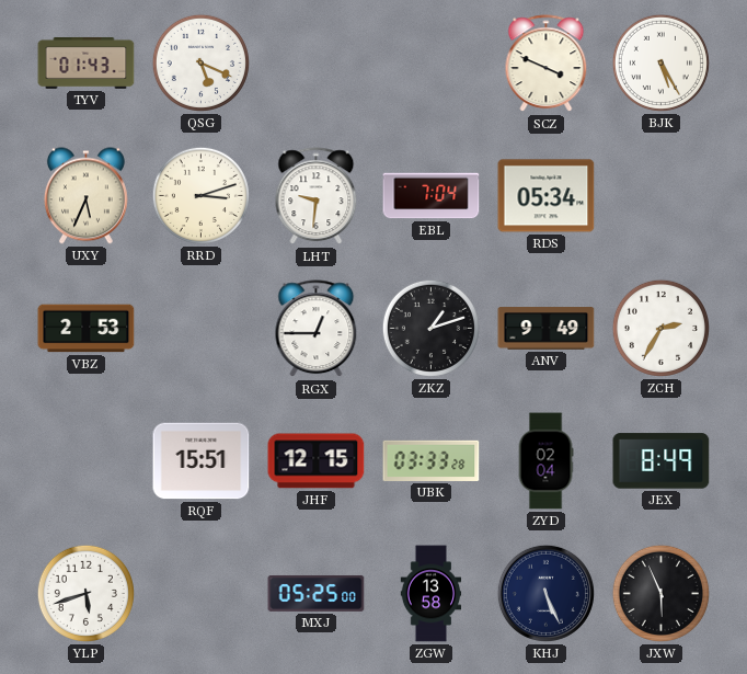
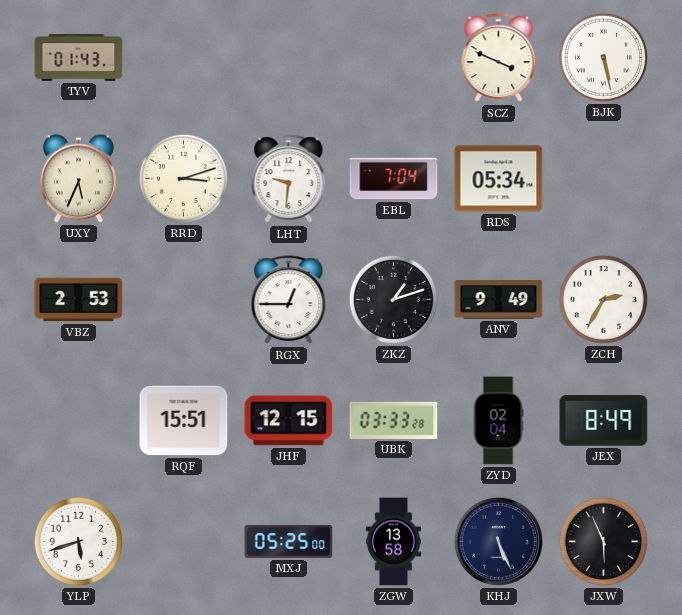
QSG: 5:19 -> none
BJK: 5:25 -> 5:28
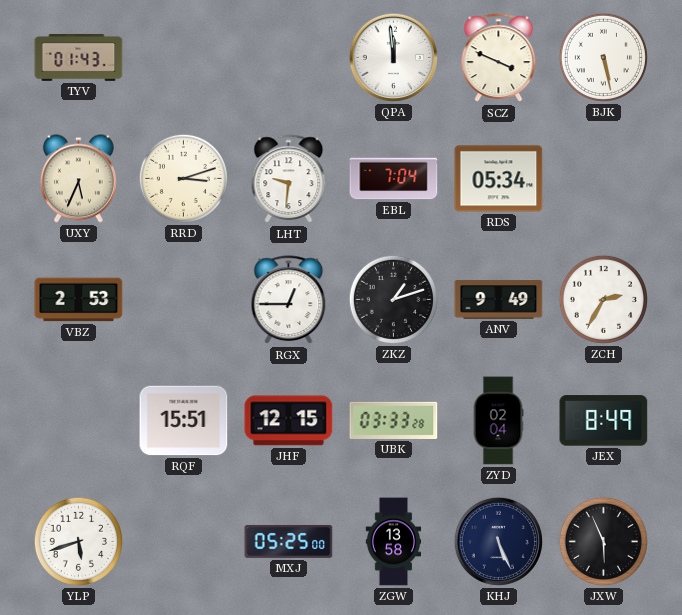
QPA: none -> 11:59
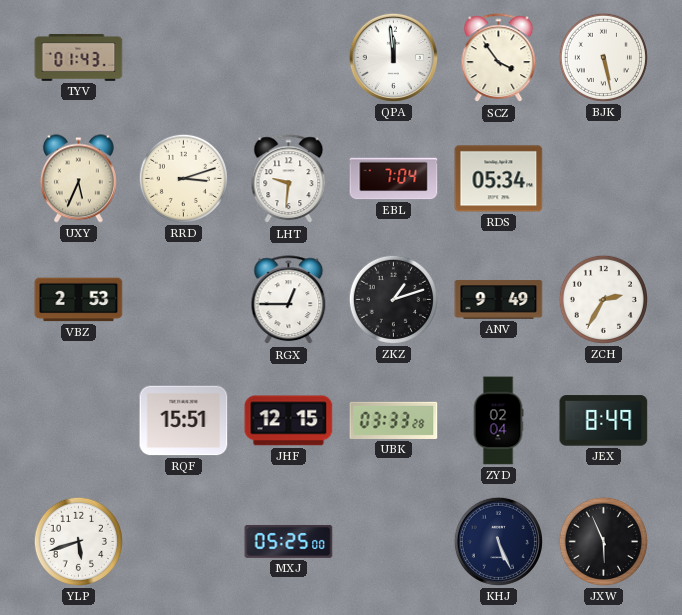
SCZ: 3:49 -> 3:54
ZGW: 13:58 -> none
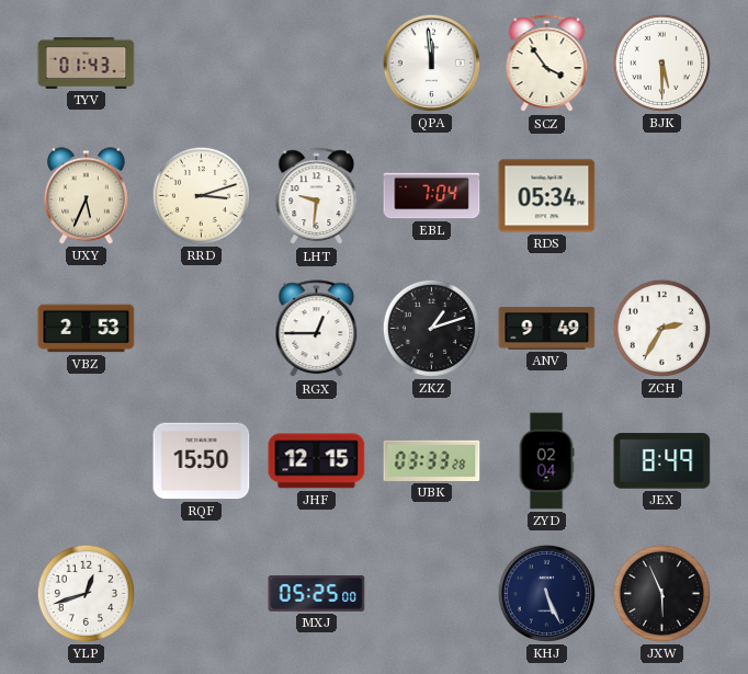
BJK: 5:28 -> 5:30
RQF: 15:51 -> 15:50
YLP: 5:42 -> 12:42
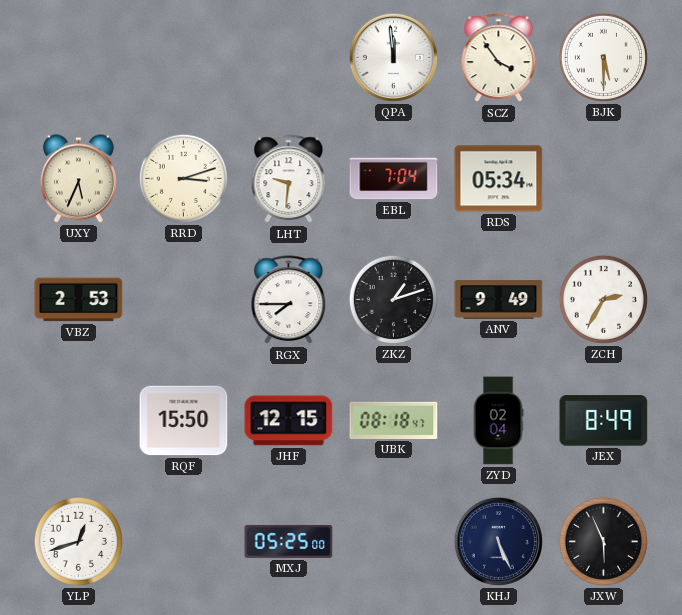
TYV: 01:43 -> none
RGX: 12:45 -> 7:45
UBK: 03:33 -> 08:18
